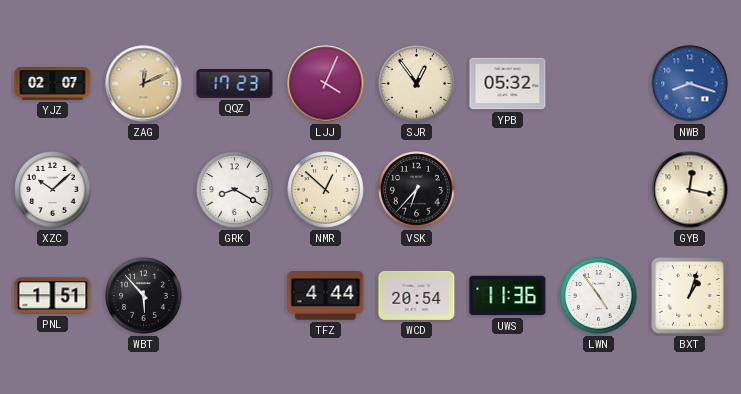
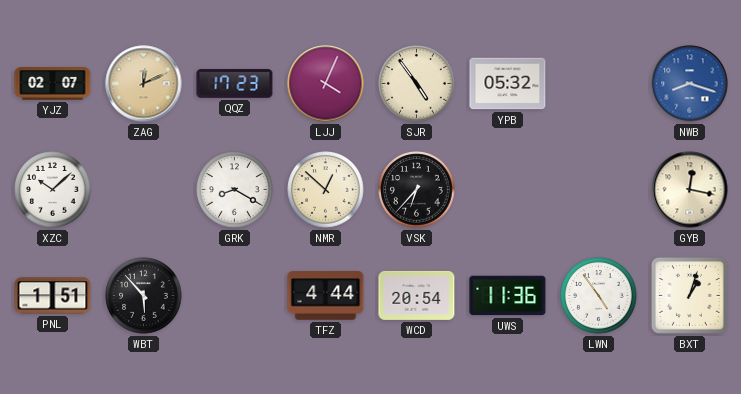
SJR: 12:54 -> 4:54
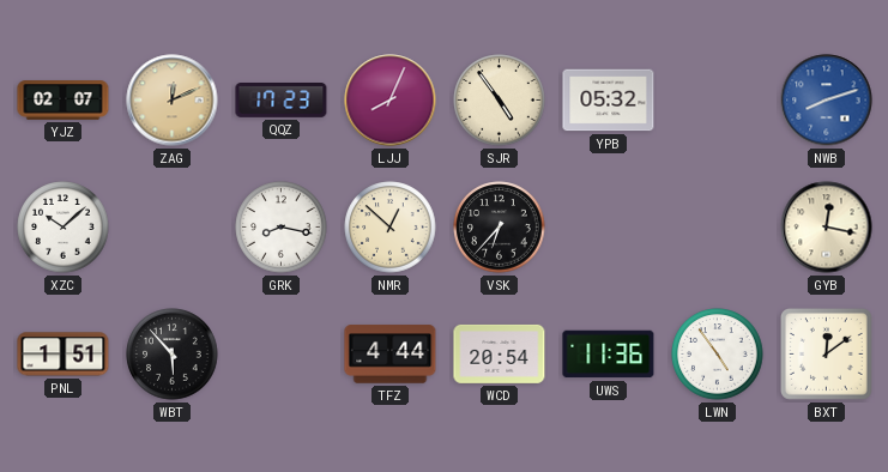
LJJ: 4:04 -> 8:04
NWB: 8:18 -> 8:12
GRK: 8:20 -> 8:17
BXT: 1:03 -> 12:09
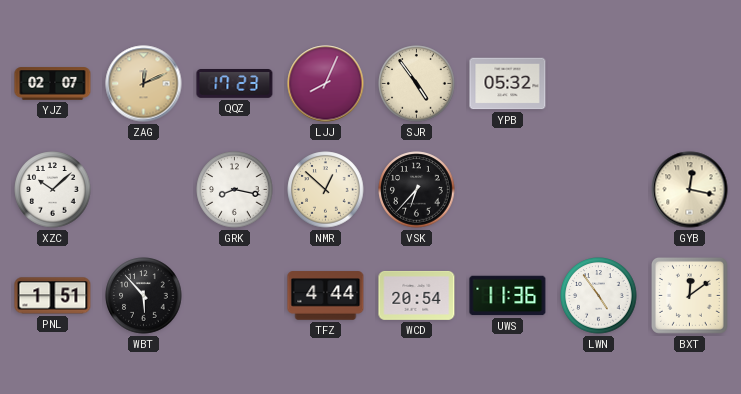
NWB: 8:12 -> none
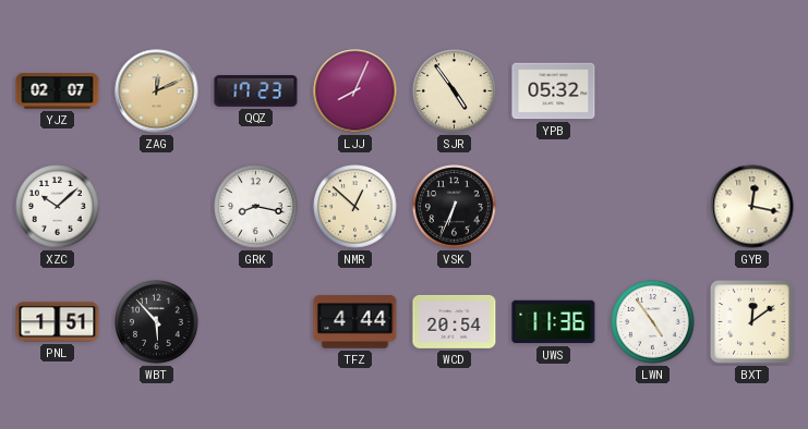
VSK: 6:37 -> 6:34
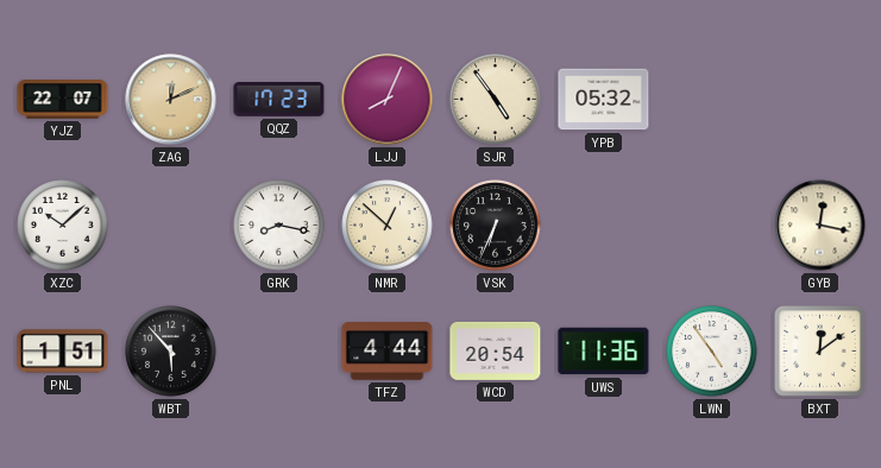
YJZ: 02:07 -> 22:07
